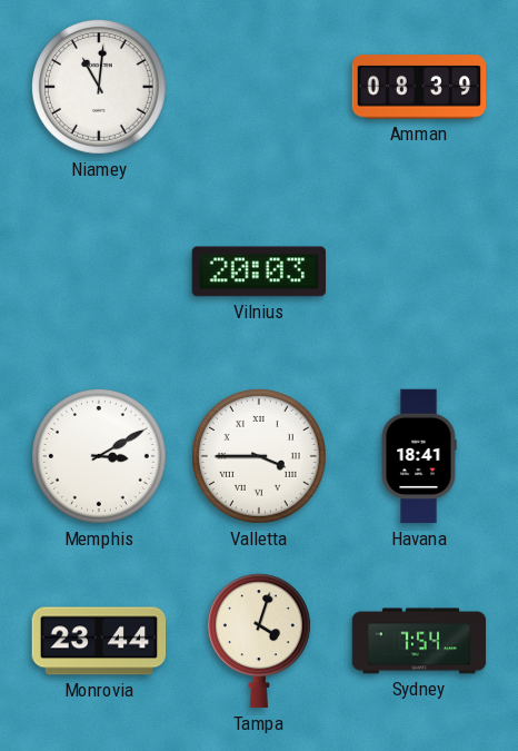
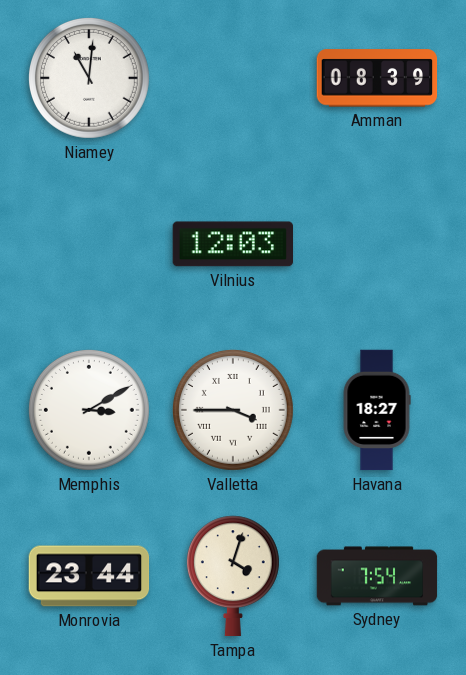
Vilnius: 20:03 -> 12:03
Havana: 18:41 -> 18:27
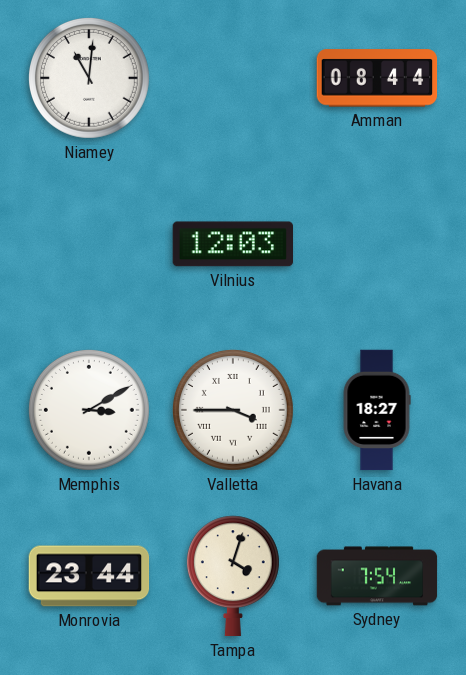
Amman: 08:39 -> 08:44
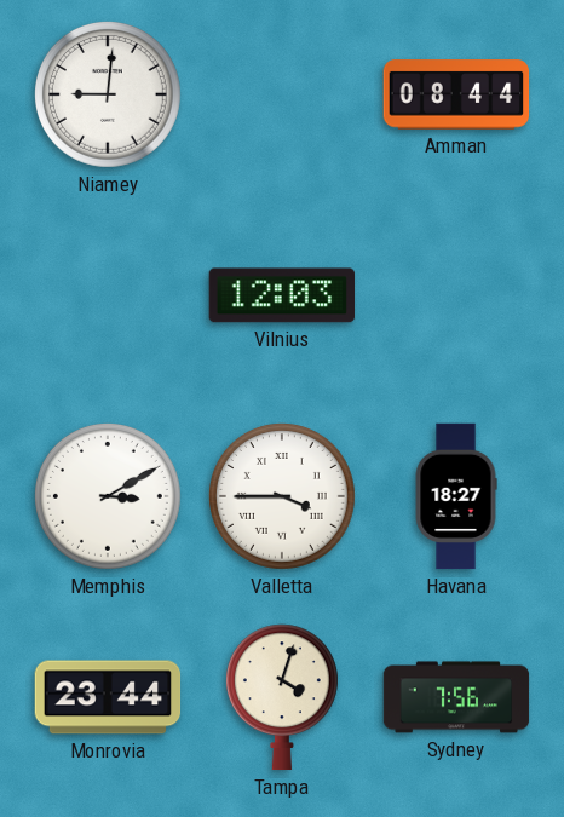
Niamey: 11:01 -> 9:01
Sydney: 7:54 -> 7:56
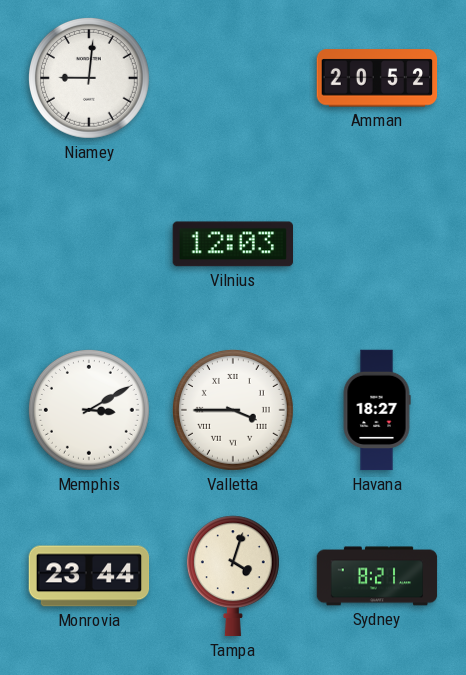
Amman: 08:44 -> 20:52
Sydney: 7:56 -> 8:21
